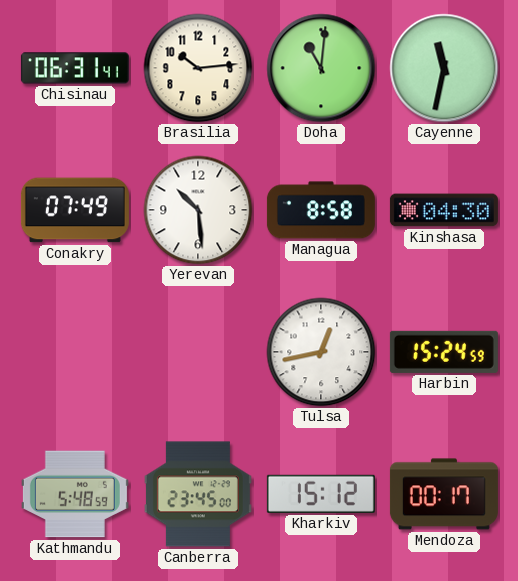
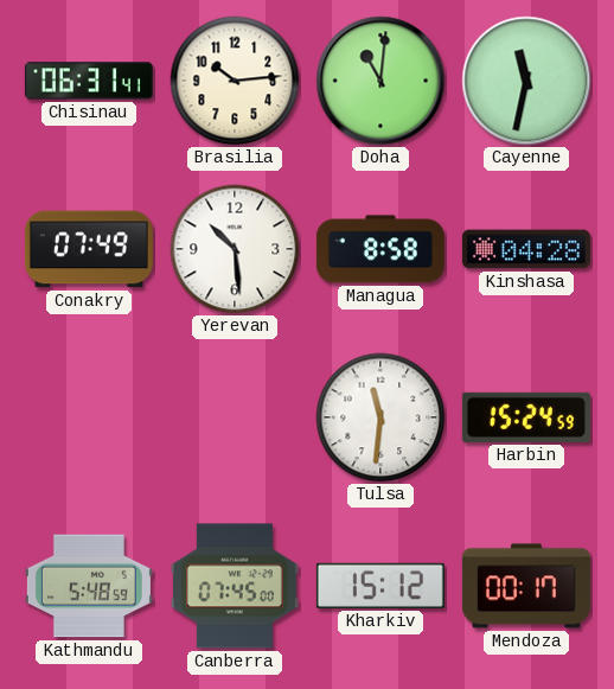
Kinshasa: 04:30 -> 04:28
Tulsa: 12:43 -> 11:31
Canberra: 23:45 -> 07:45
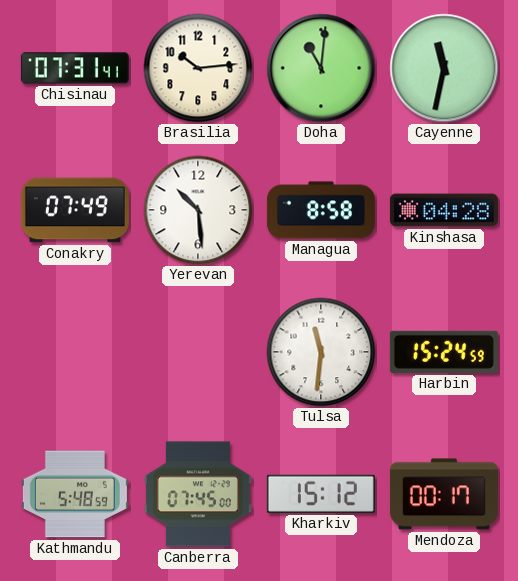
Chisinau: 06:31 -> 07:31
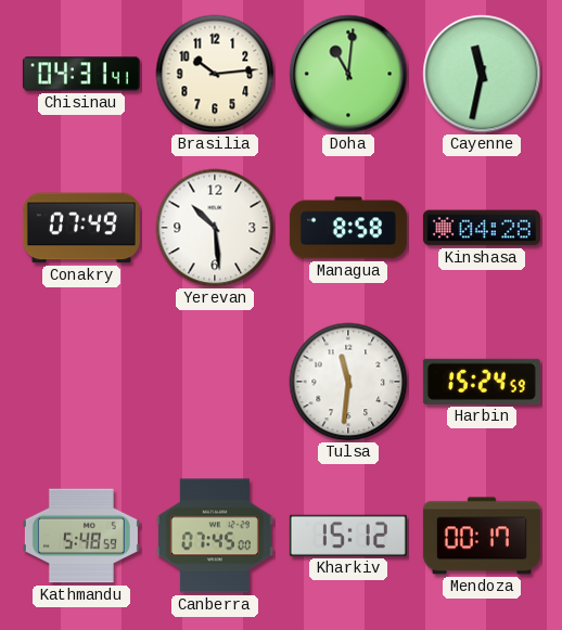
Chisinau: 07:31 -> 04:31
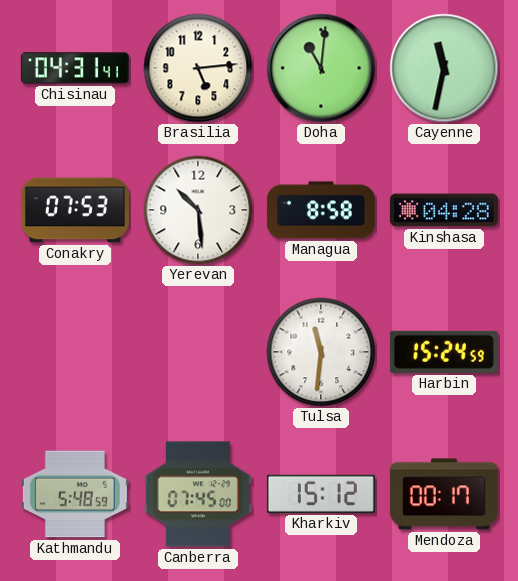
Brasilia: 10:14 -> 5:14
Conakry: 07:49 -> 07:53
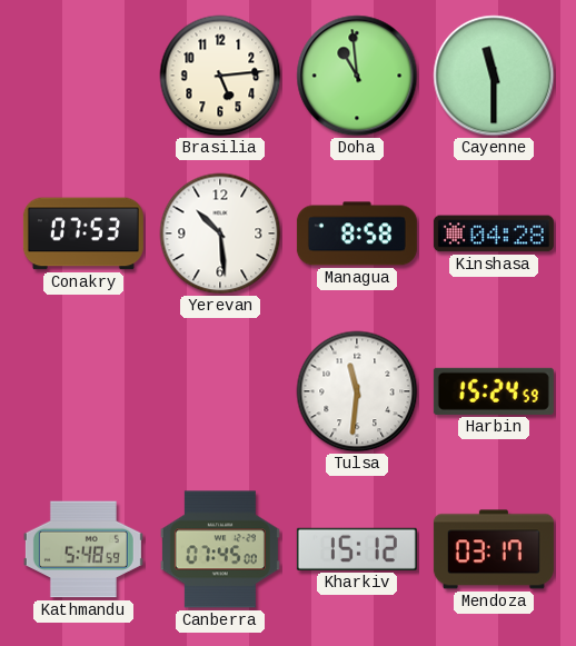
Chisinau: 04:31 -> none
Doha: 11:01 -> 10:59
Cayenne: 11:32 -> 11:30
Mendoza: 00:17 -> 03:17
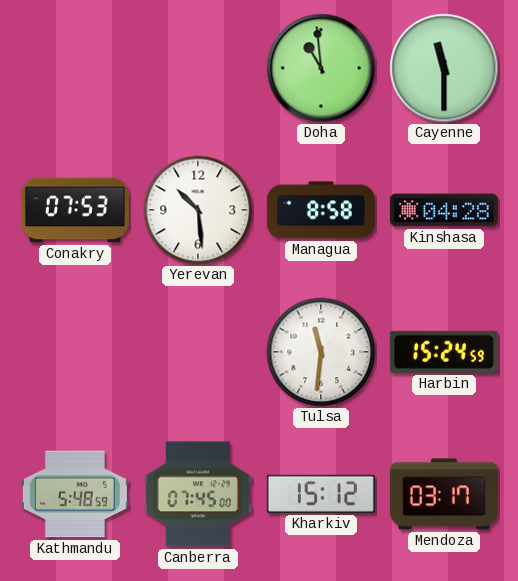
Brasilia: 5:14 -> none
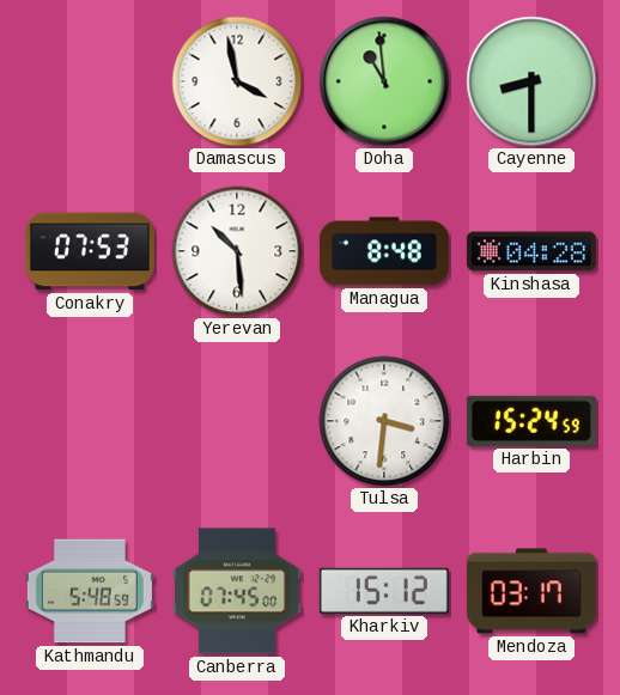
Damascus: none -> 3:58
Cayenne: 11:30 -> 8:30
Managua: 8:58 -> 8:48
Tulsa: 11:31 -> 3:31
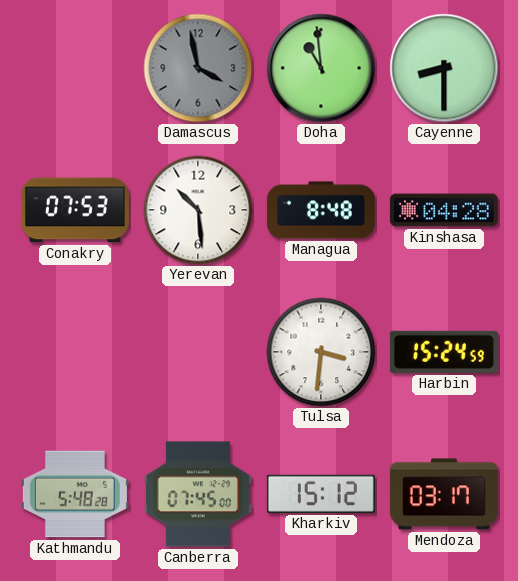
Damascus dial: white -> grey
Kathmandu: 5:48:59 -> 5:48:28
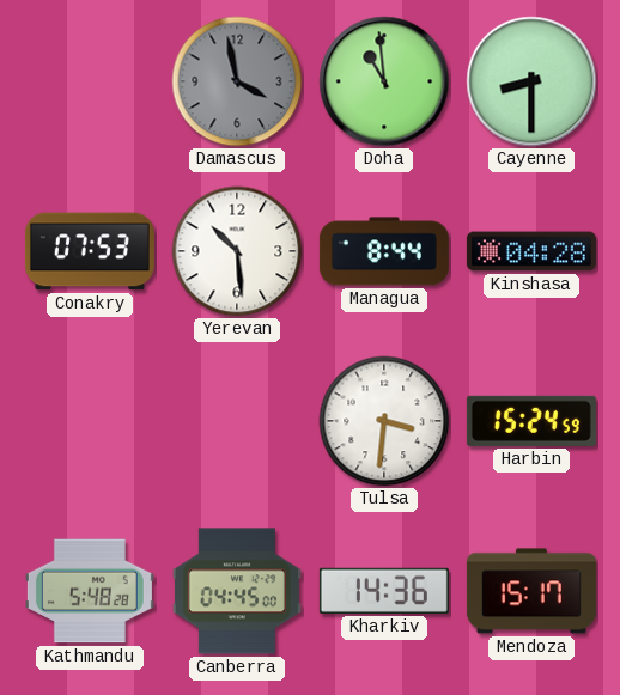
Managua: 8:48 -> 8:44
Canberra: 07:45 -> 04:45
Kharkiv: 15:12 -> 14:36
Mendoza: 03:17 -> 15:17
